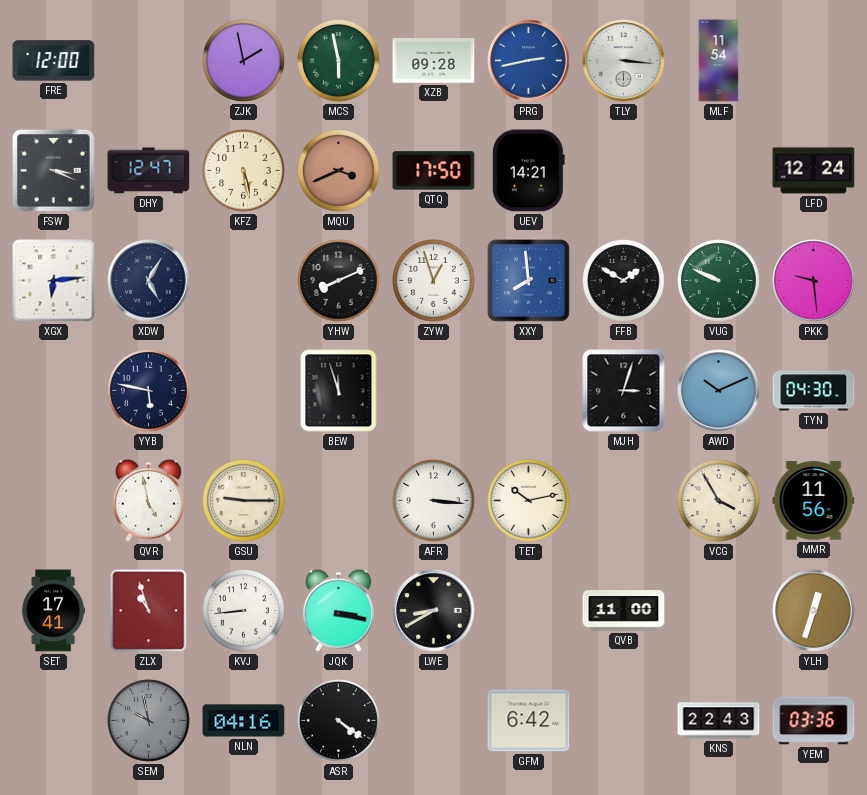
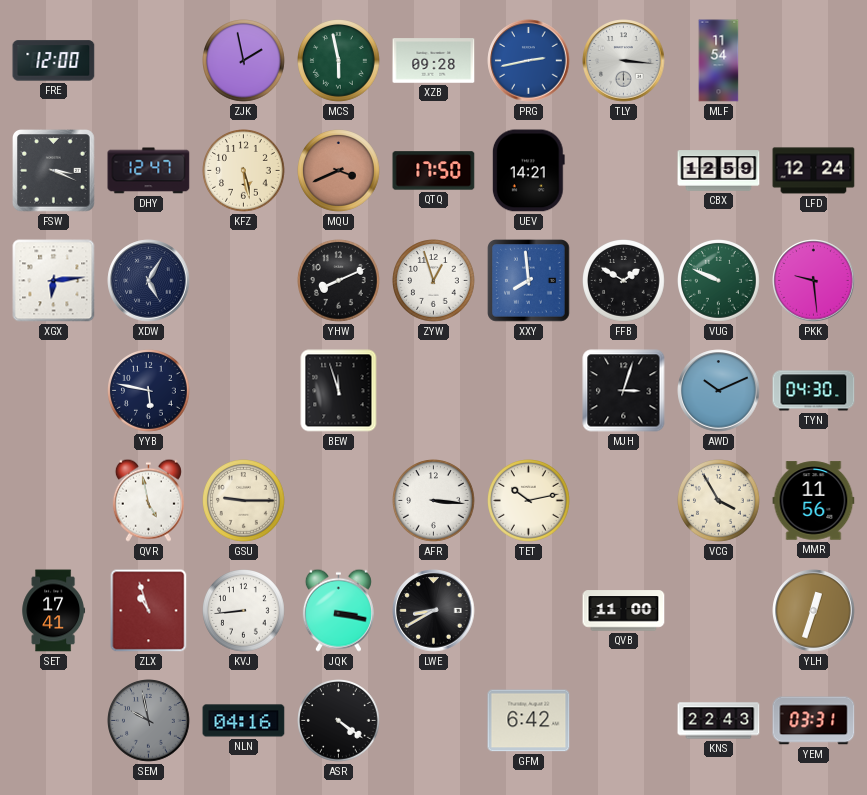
CBX: none -> 12:59
YEM: 03:36 -> 03:31
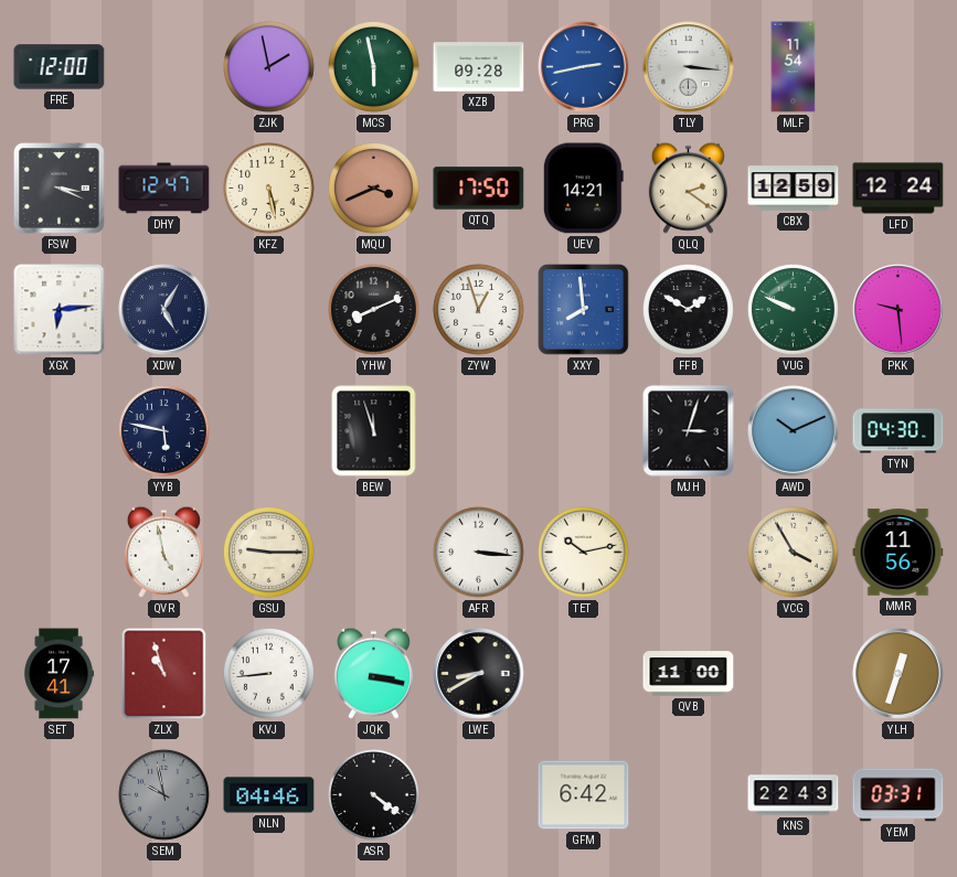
QLQ: none -> 2:21
NLN: 04:16 -> 04:46
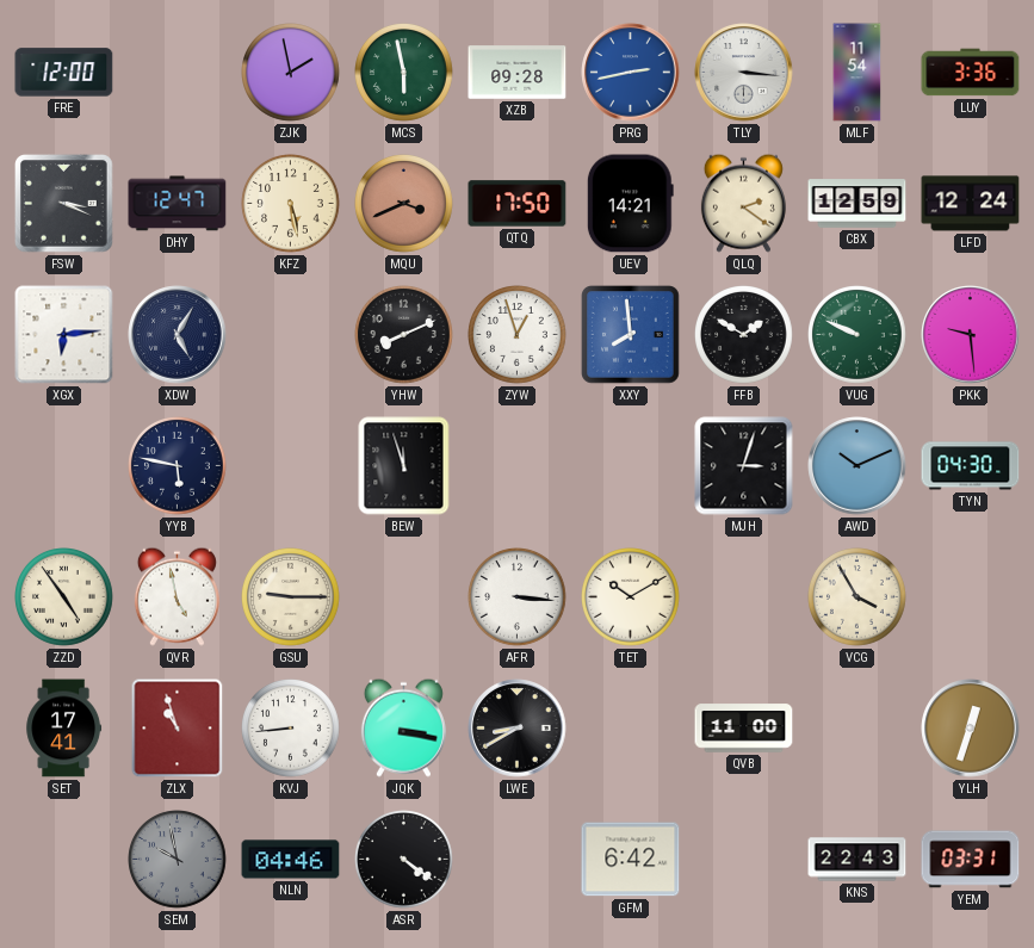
LUY: none -> 3:36
ZZD: none -> 4:54
TET: 10:13 -> 10:10
MMR: 11:56 -> none
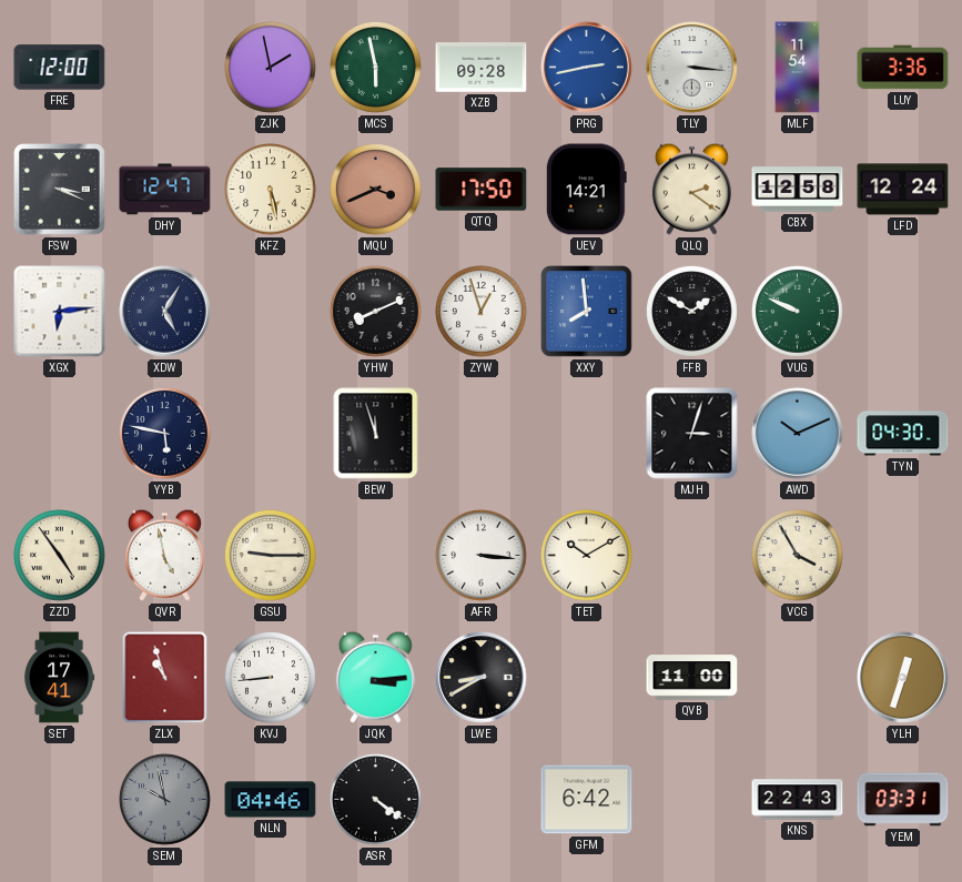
CBX: 12:59 -> 12:58
PKK: 9:29 -> none
JQK: 3:17 -> 3:14
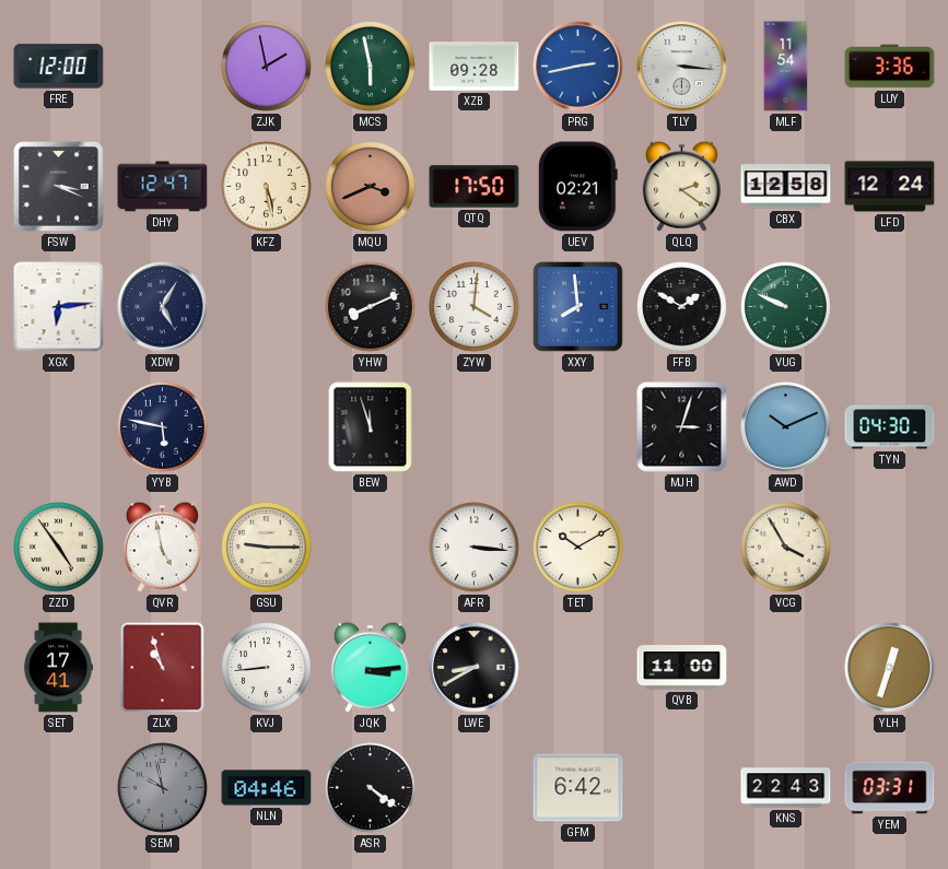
UEV: 14:21 -> 02:21
ZYW: 12:57 -> 4:01
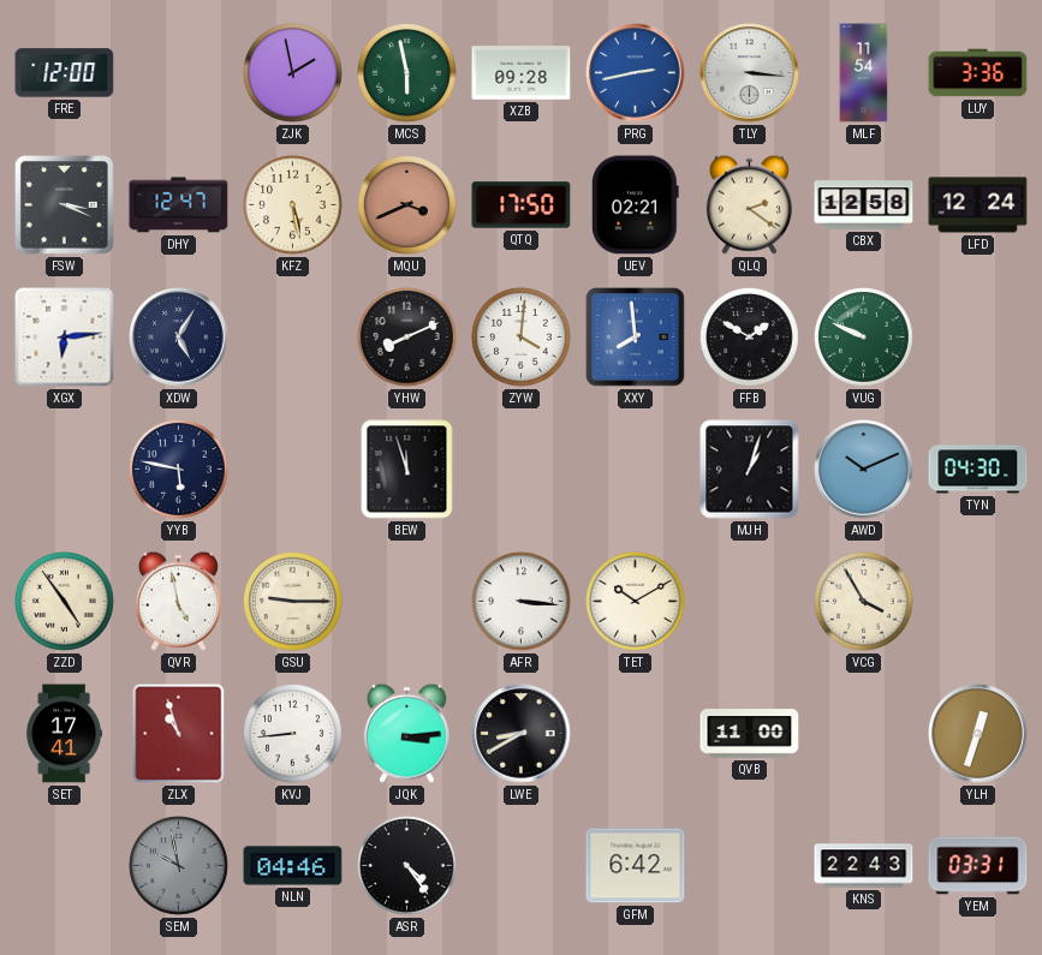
MJH: 3:03 -> 1:03
ASR: 4:21 -> 4:24
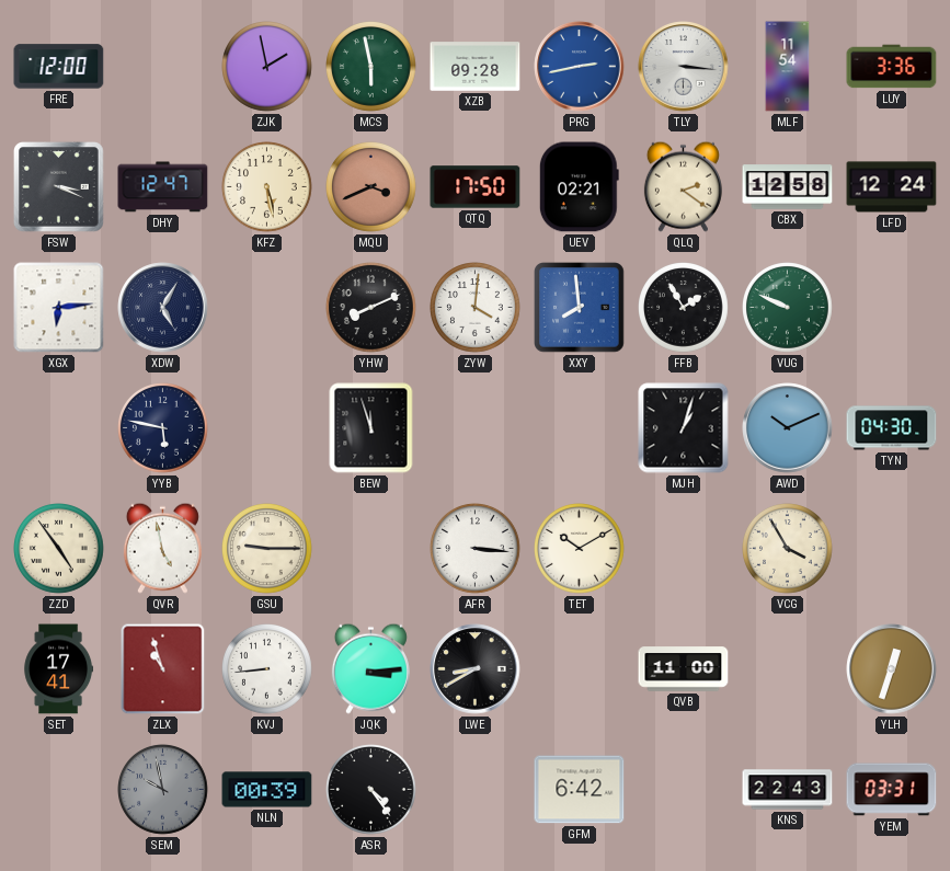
FFB: 1:50 -> 1:55
NLN: 04:46 -> 00:39
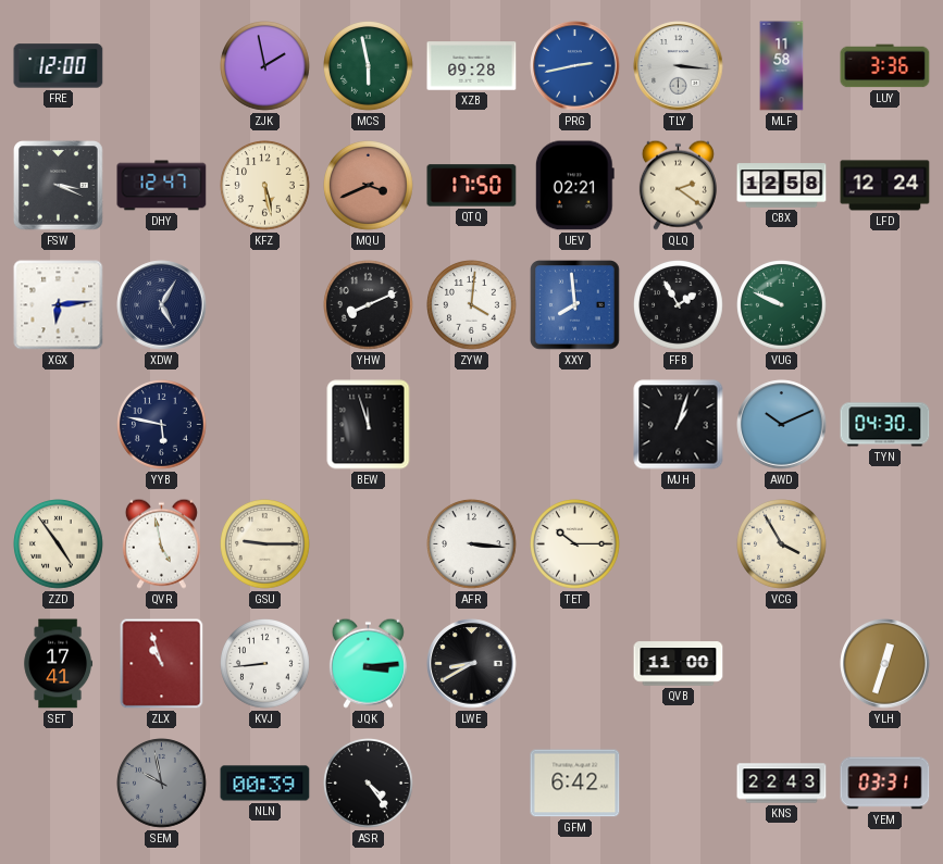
MLF: 11:54 -> 11:58
TET: 10:10 -> 10:15
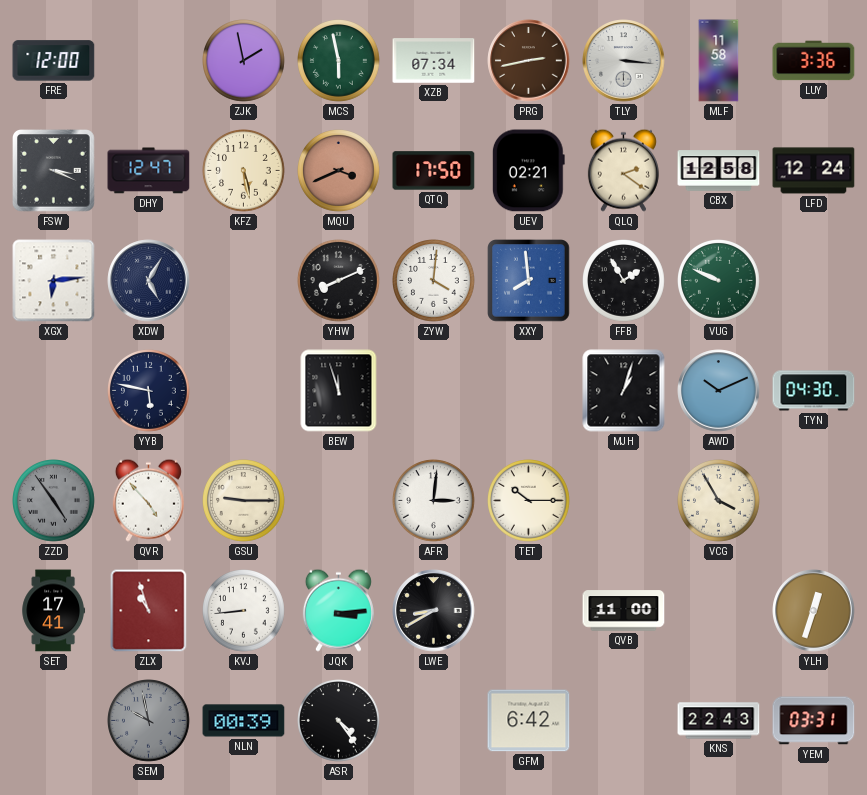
XZB: 09:28 -> 07:34
PRG dial: blue -> brown
ZZD dial: cream -> grey
QVR: 4:58 -> 4:53
AFR: 3:16 -> 3:01
